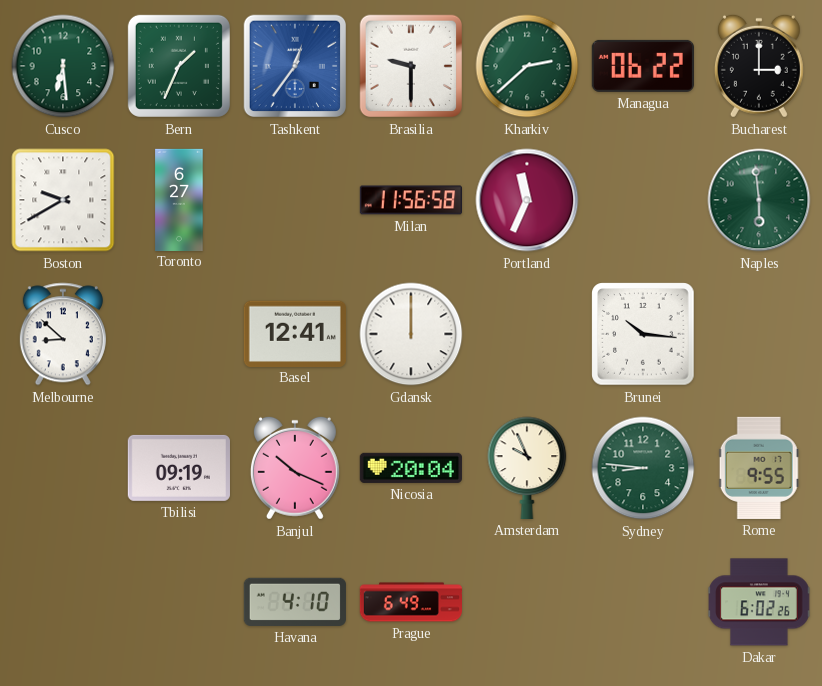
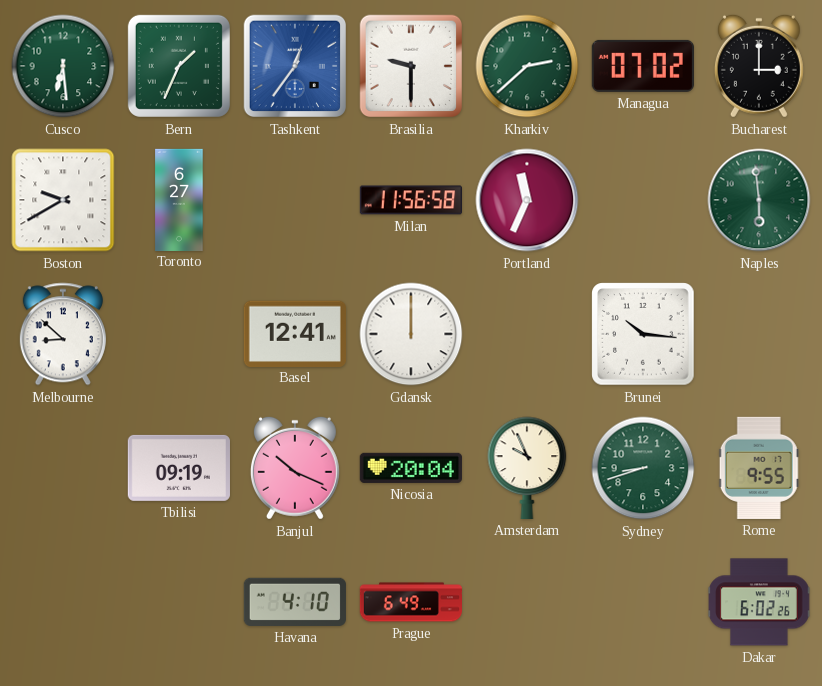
Managua: 06:22 -> 07:02
Sydney: 8:46 -> 8:42
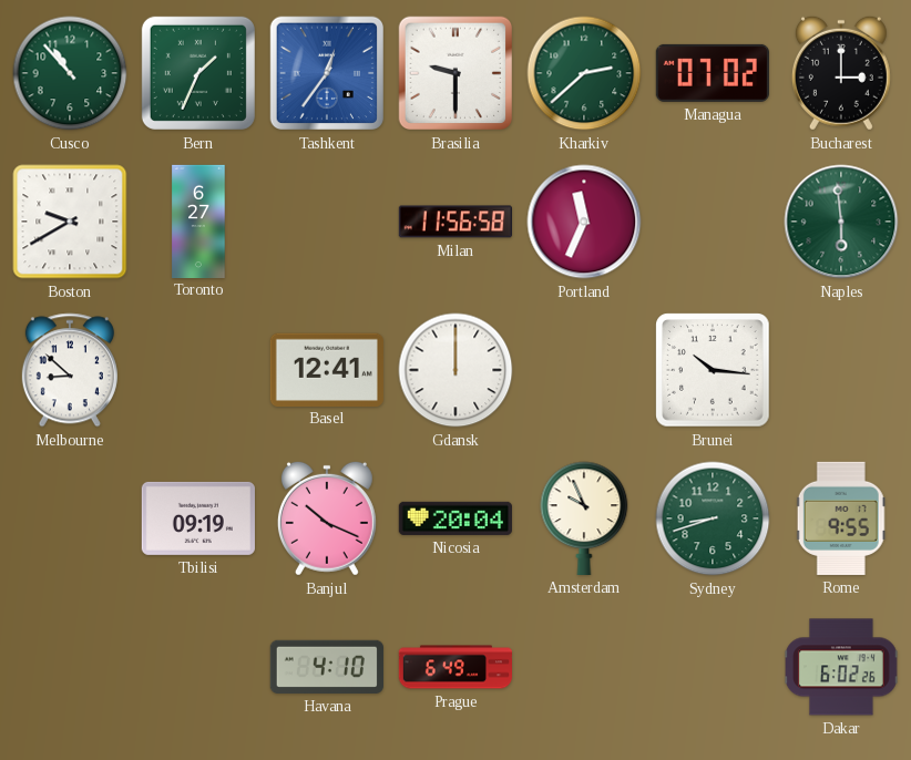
Cusco: 6:29 -> 10:53
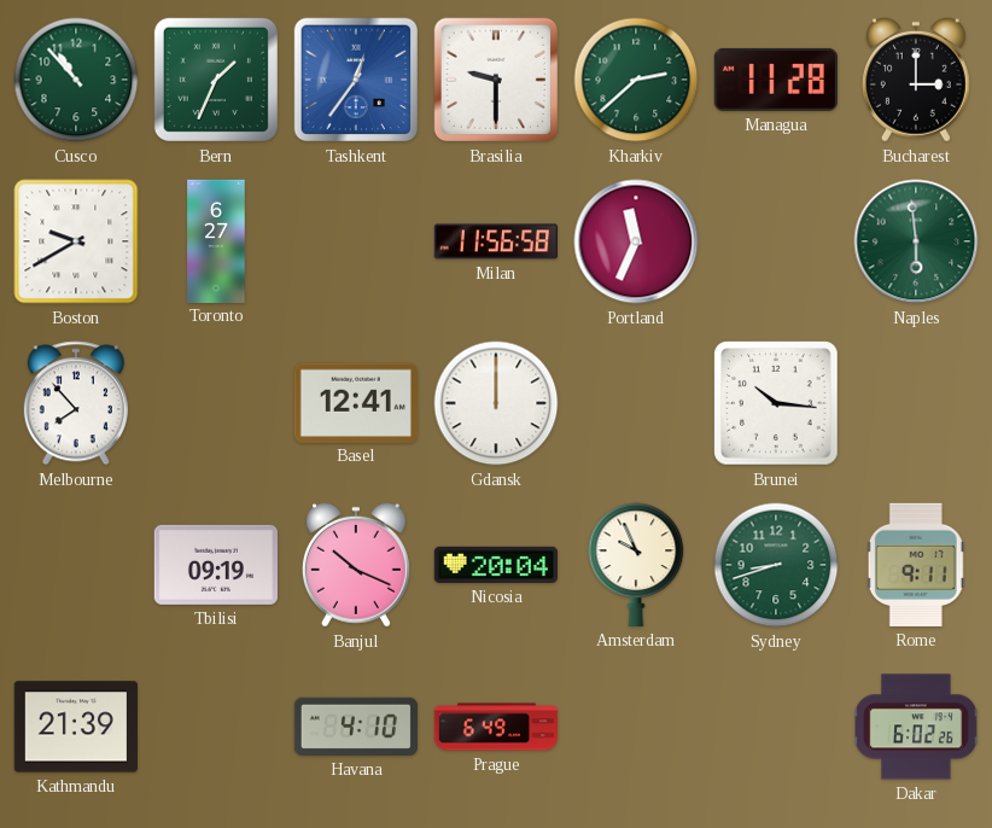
Managua: 07:02 -> 11:28
Melbourne: 8:52 -> 7:53
Rome: 9:55 -> 9:11
Kathmandu: none -> 21:39
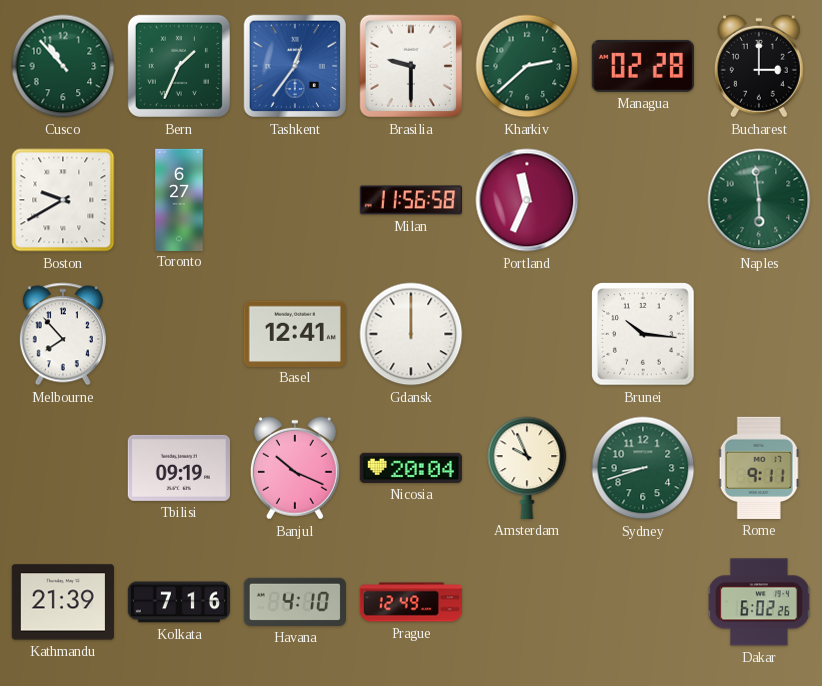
Managua: 11:28 -> 02:28
Kolkata: none -> 7:16
Prague: 6:49 -> 12:49
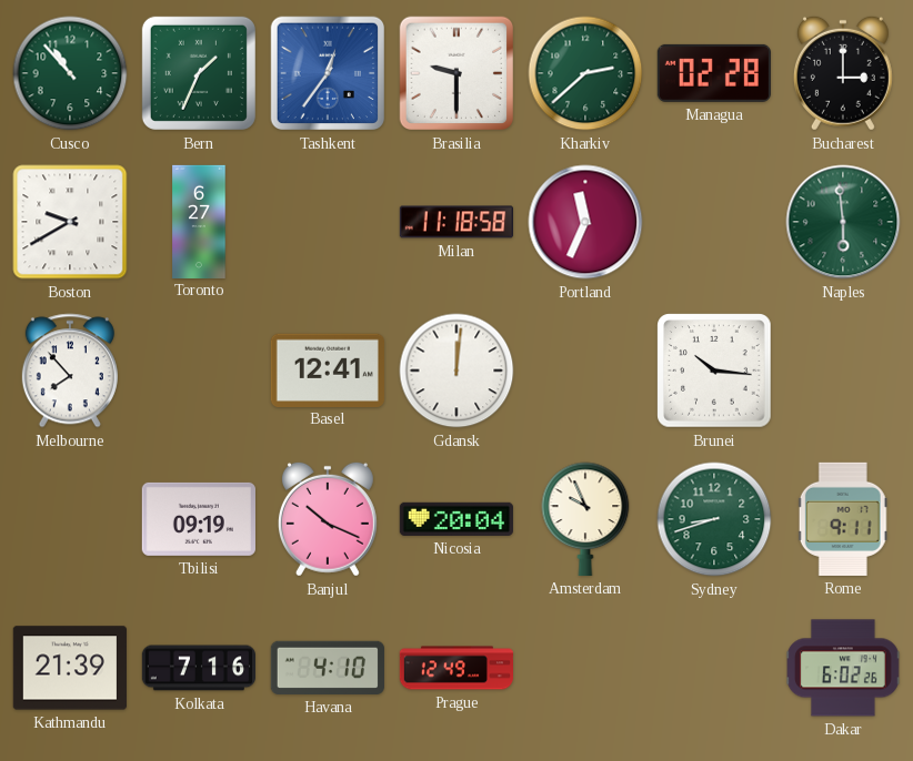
Milan: 11:56 -> 11:18
Gdansk: 12:00 -> 12:01
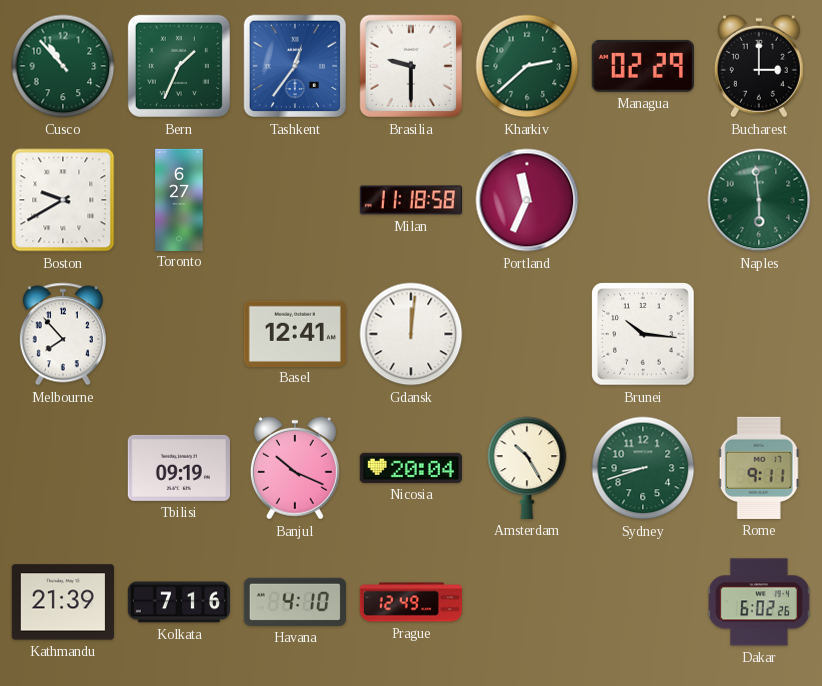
Managua: 02:28 -> 02:29
Amsterdam: 9:56 -> 10:25
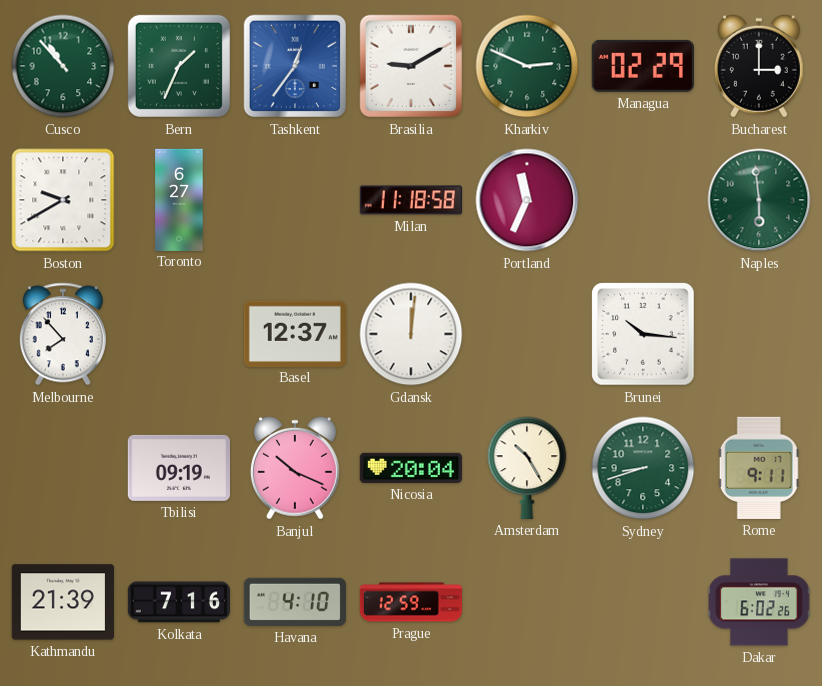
Brasilia: 9:30 -> 9:10
Kharkiv: 2:38 -> 2:49
Basel: 12:41 -> 12:37
Prague: 12:49 -> 12:59
